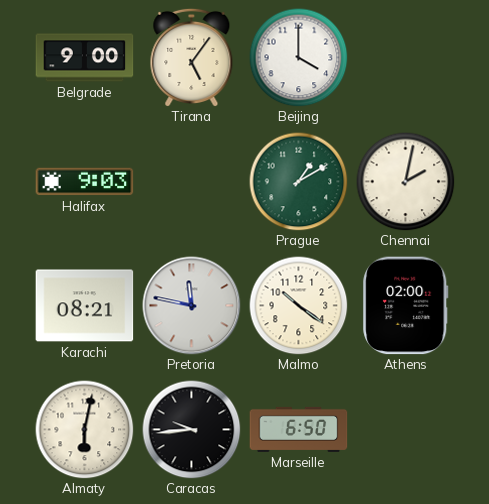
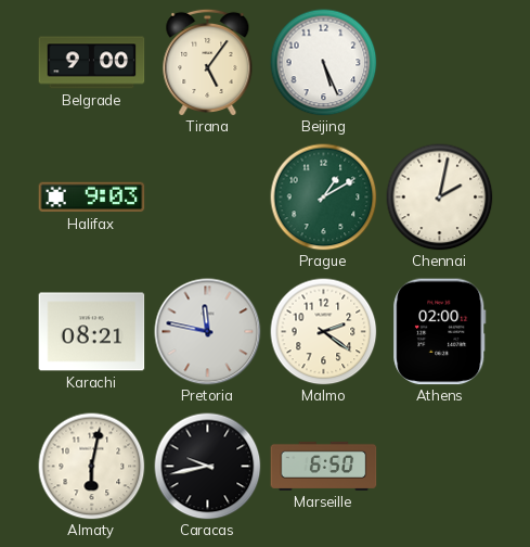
Beijing: 4:00 -> 5:26
Malmo: 10:21 -> 2:21
Caracas: 9:44 -> 9:43
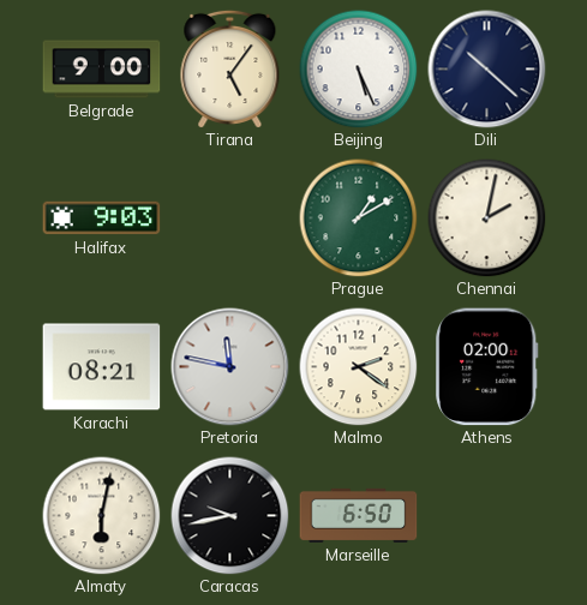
Dili: none -> 10:22
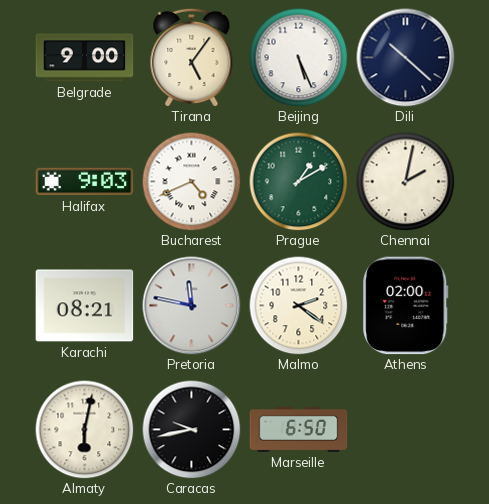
Bucharest: none -> 4:41
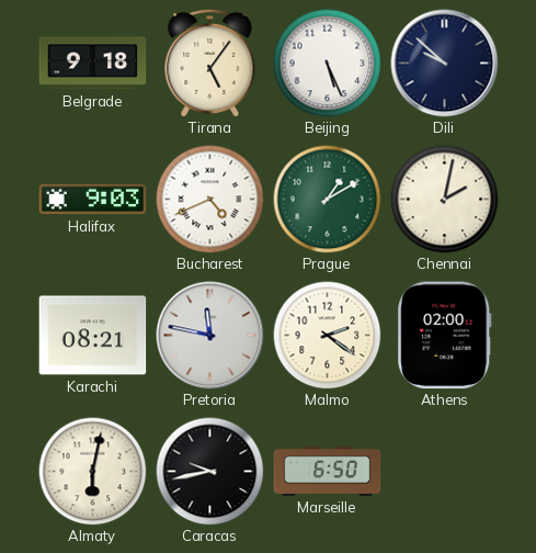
Belgrade: 9:00 -> 9:18
Dili: 10:22 -> 9:52
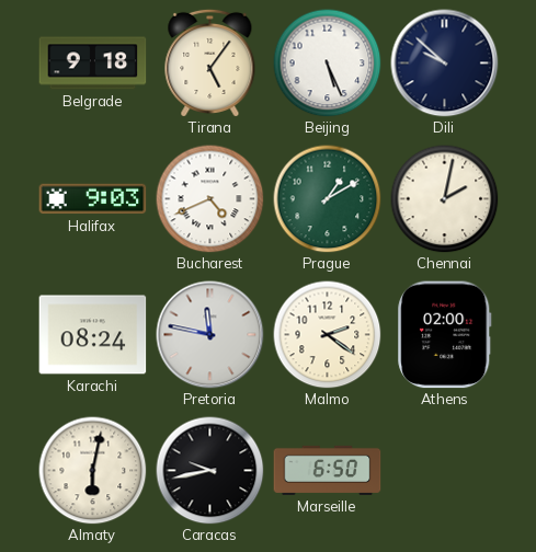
Karachi: 08:21 -> 08:24
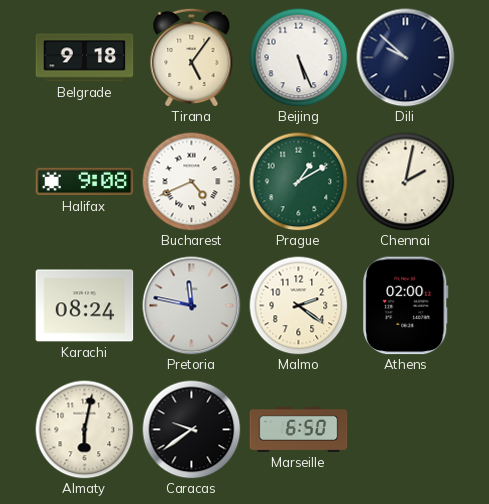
Halifax: 9:03 -> 9:08
Caracas: 9:43 -> 9:39
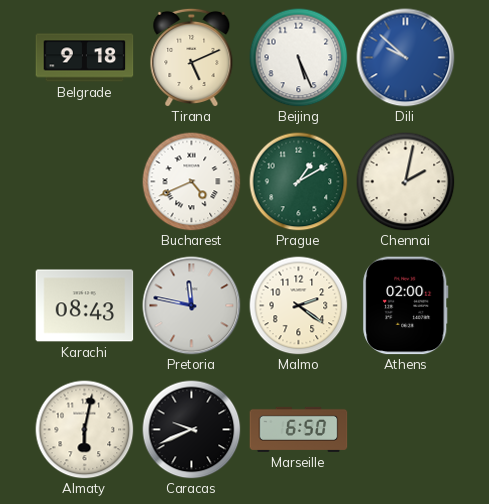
Tirana: 5:06 -> 5:11
Dili dial: navy -> blue
Halifax: 9:08 -> none
Karachi: 08:24 -> 08:43
Caracas: 9:39 -> 9:41
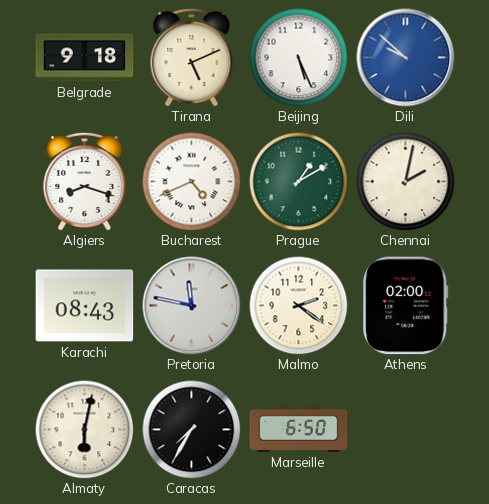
Algiers: none -> 8:18
Caracas: 9:41 -> 7:35
